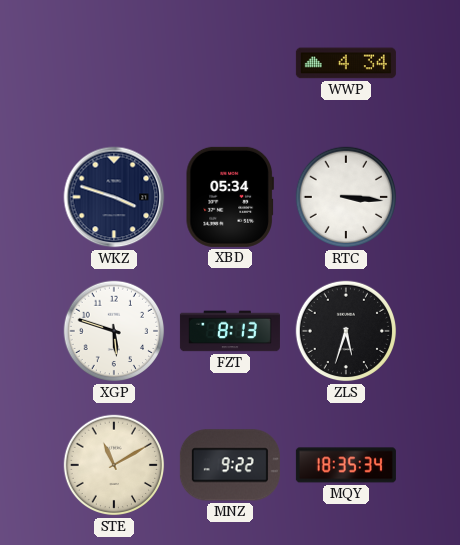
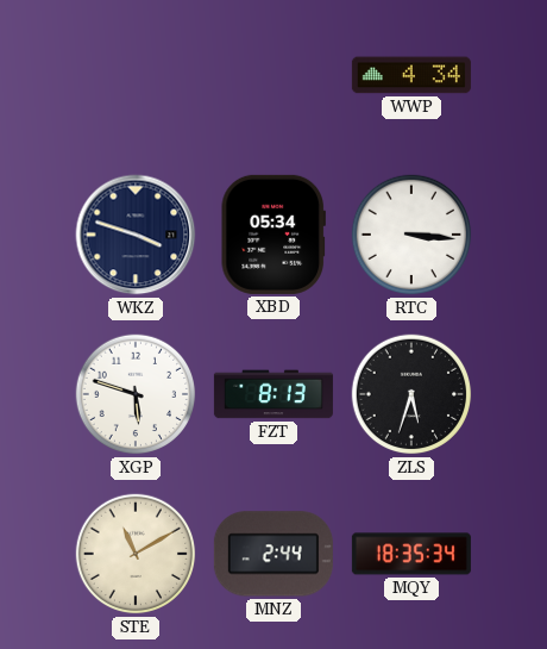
MNZ: 9:22 -> 2:44
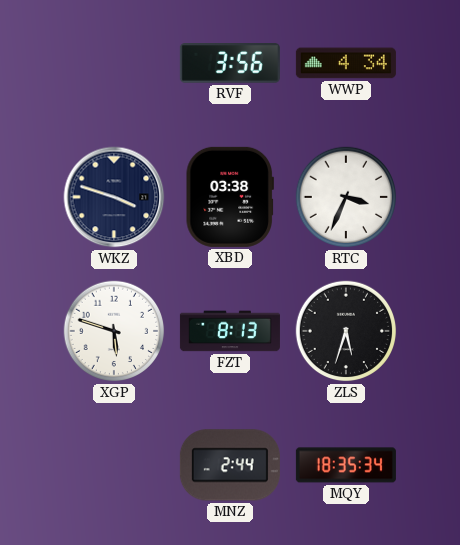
RVF: none -> 3:56
XBD: 05:34 -> 03:38
RTC: 3:16 -> 3:34
STE: 11:10 -> none
